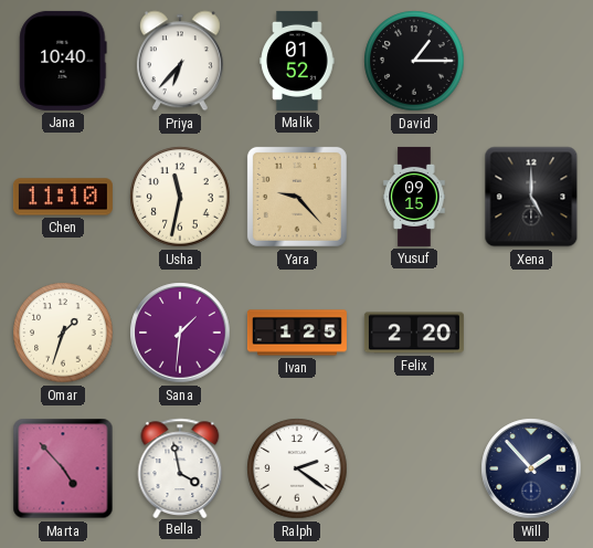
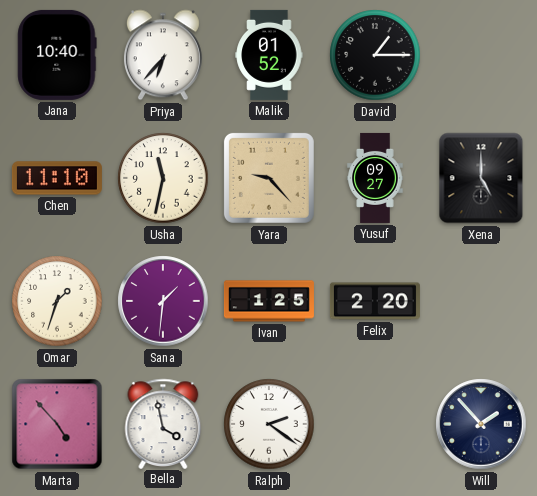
Yusuf: 09:15 -> 09:27
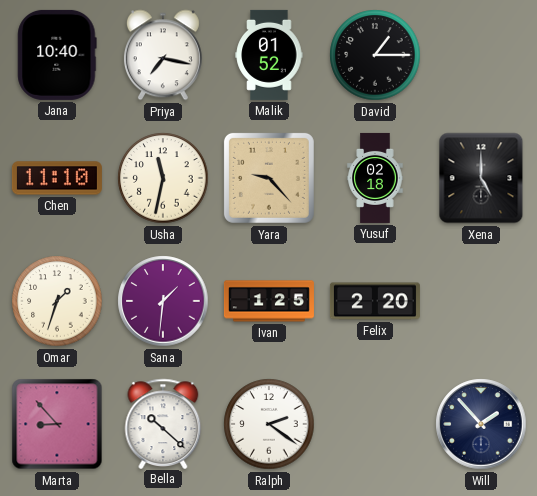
Priya: 6:37 -> 7:17
Yusuf: 09:27 -> 02:18
Marta: 4:53 -> 8:53
Bella: 3:58 -> 10:22
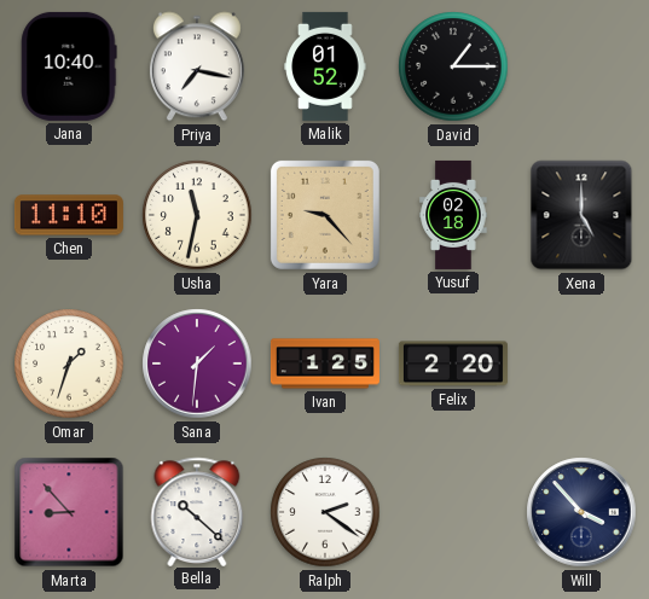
Will: 1:53 -> 3:53
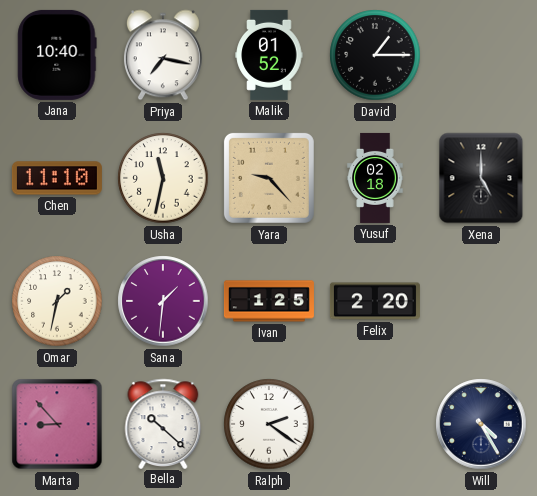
Omar: 1:33 -> 1:32
Will: 3:53 -> 4:25
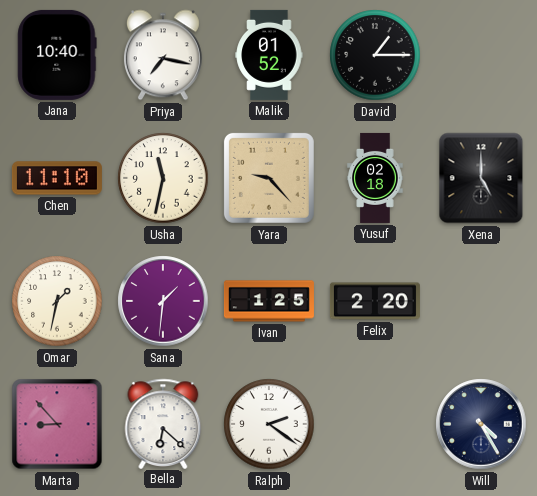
Bella: 10:22 -> 6:22
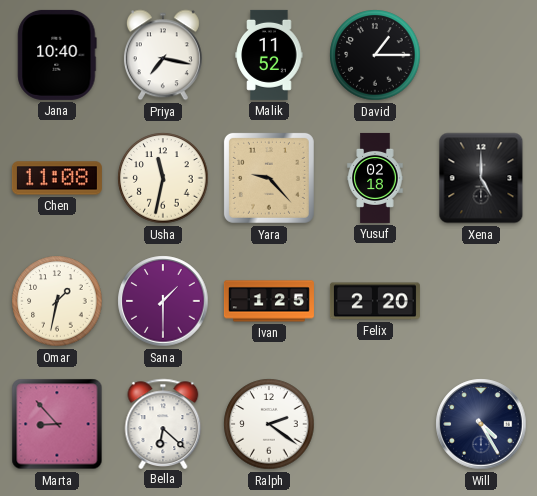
Malik: 01:52 -> 11:52
Chen: 11:10 -> 11:08
Sana: 1:31 -> 1:30
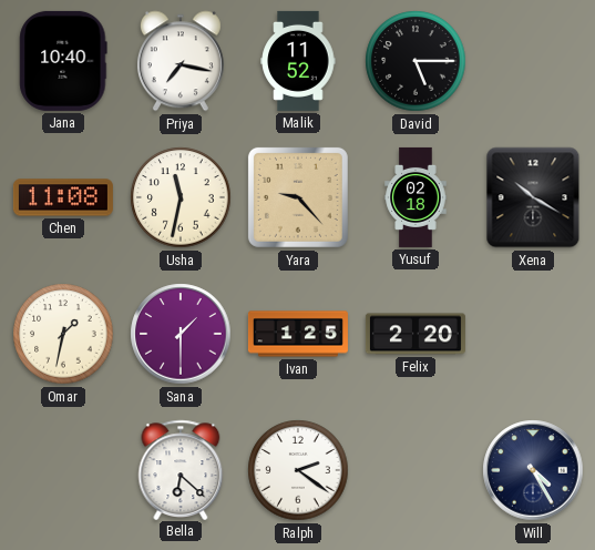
David: 1:15 -> 5:15
Xena: 5:00 -> 10:20
Marta: 8:53 -> none
